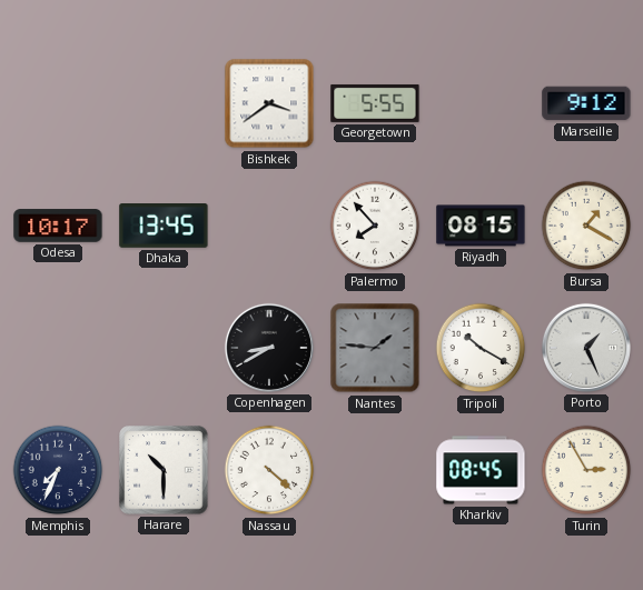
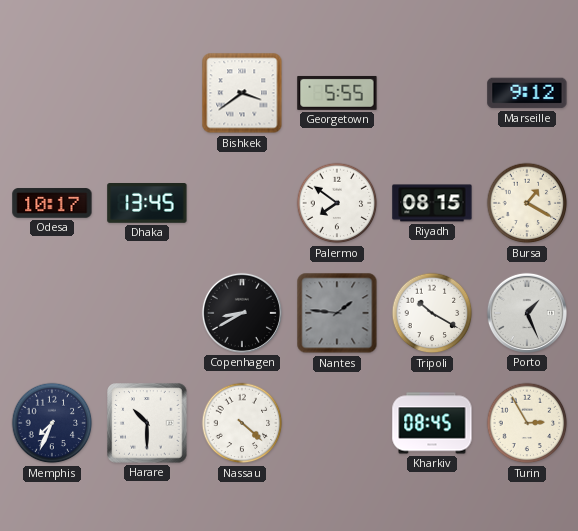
Palermo: 7:53 -> 7:51
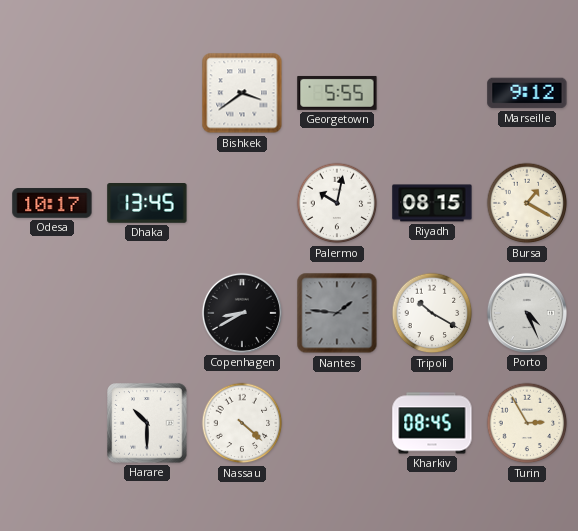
Palermo: 7:51 -> 10:02
Porto: 1:26 -> 4:26
Memphis: 7:34 -> none
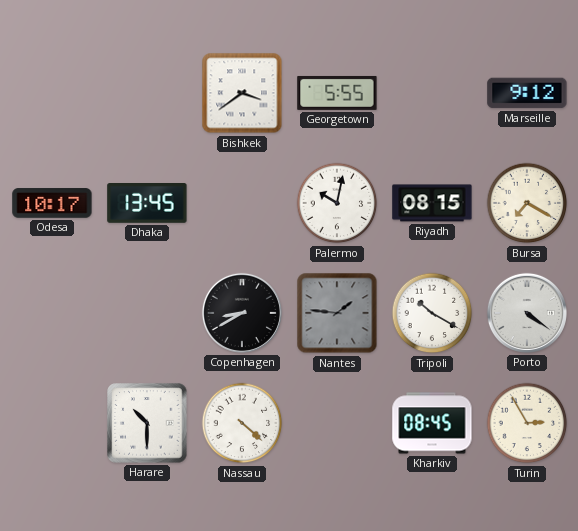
Bursa: 1:20 -> 7:20
Porto: 4:26 -> 4:21
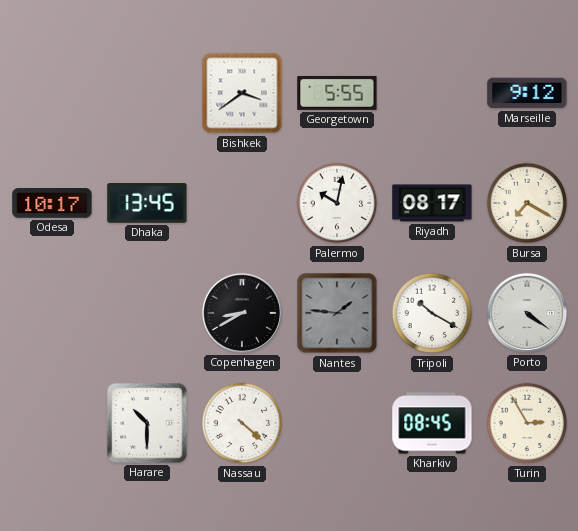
Riyadh: 08:15 -> 08:17
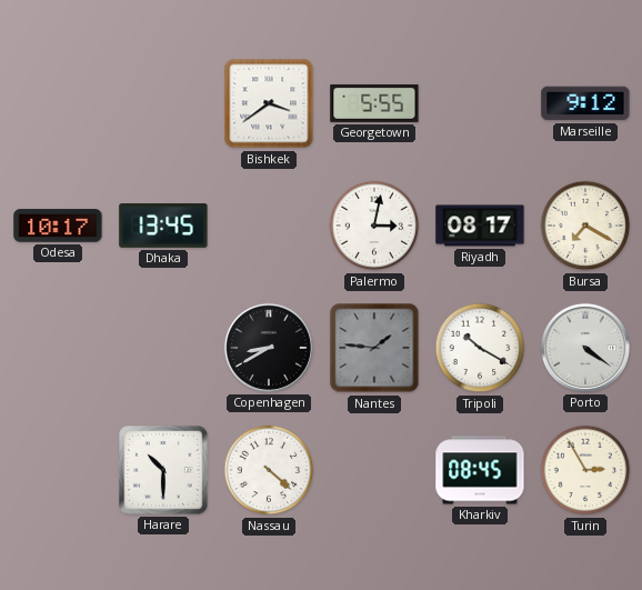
Palermo: 10:02 -> 3:02
